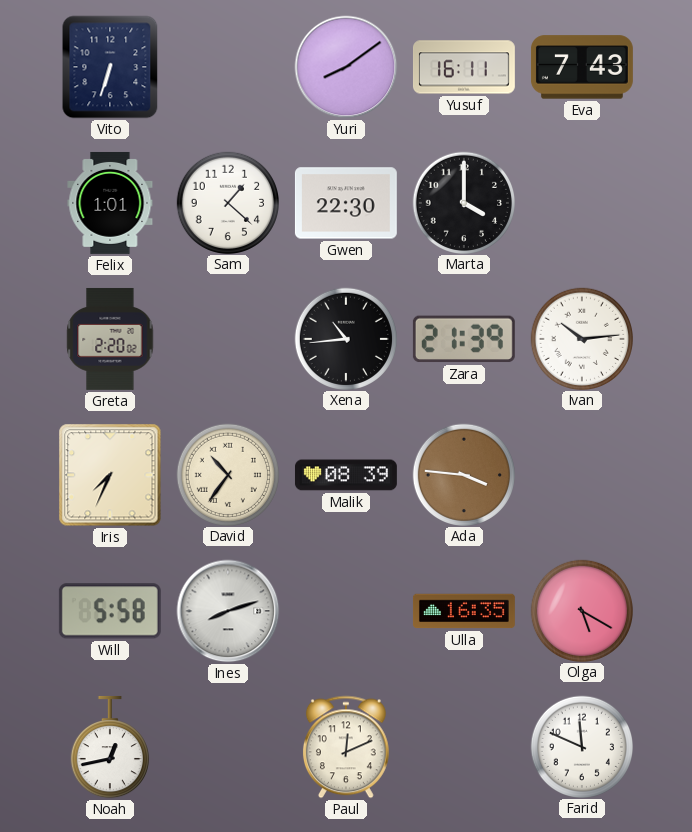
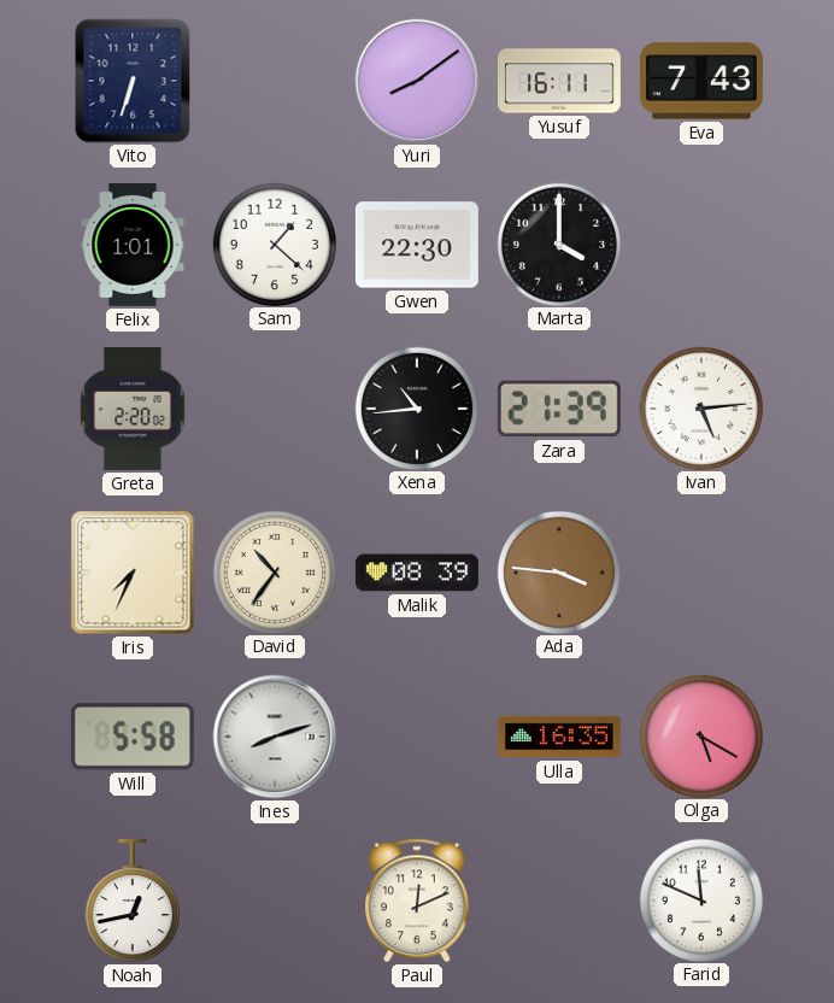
Ivan: 10:14 -> 5:14
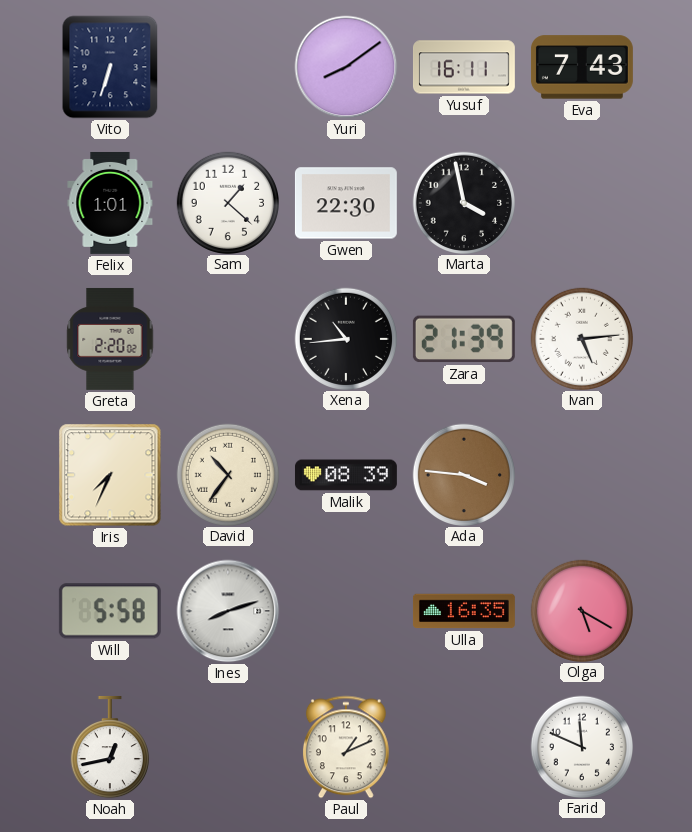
Marta: 4:00 -> 3:58
Paul: 12:11 -> 1:11
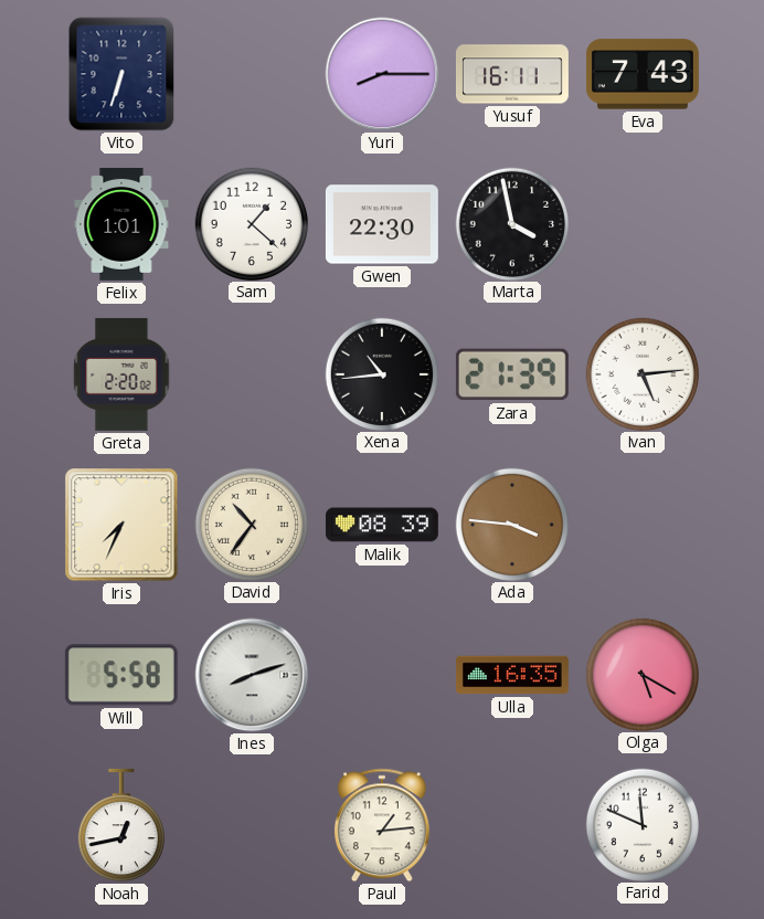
Yuri: 8:09 -> 8:15
Paul: 1:11 -> 1:14
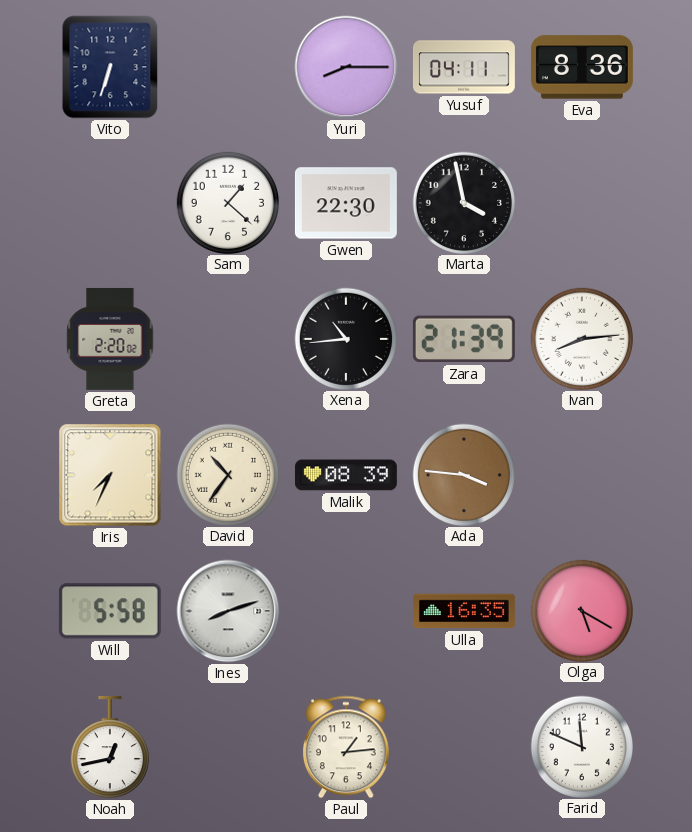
Yusuf: 16:11 -> 04:11
Eva: 7:43 -> 8:36
Felix: 1:01 -> none
Ivan: 5:14 -> 8:14
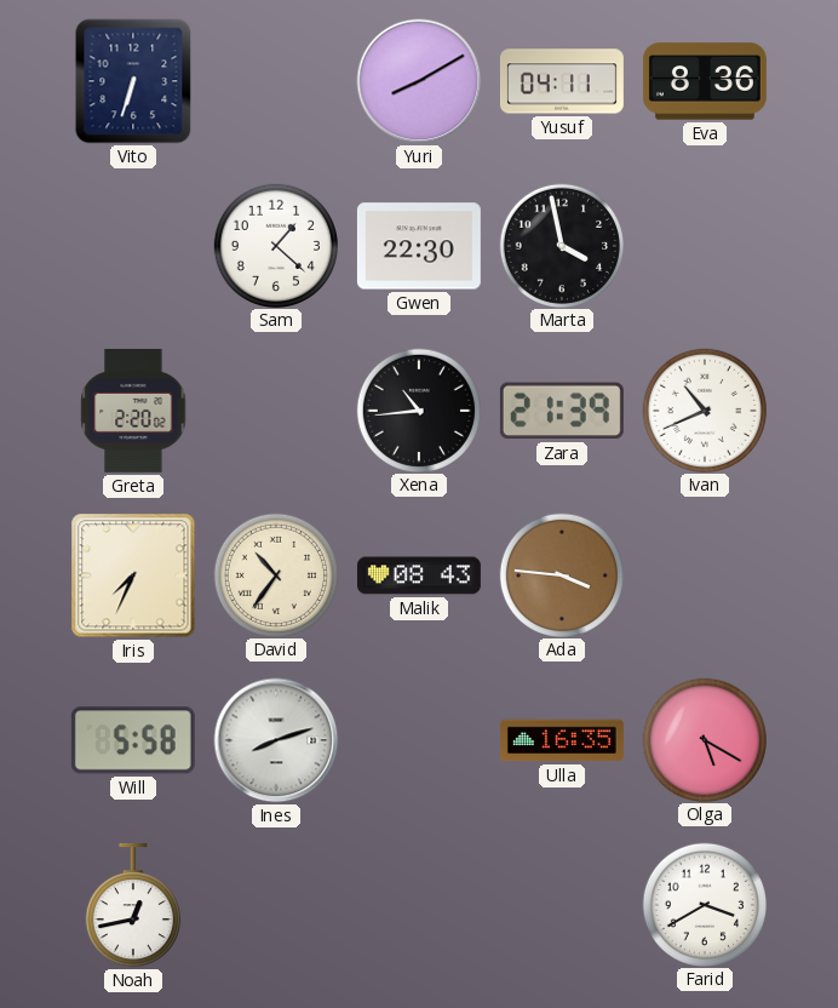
Yuri: 8:15 -> 8:10
Ivan: 8:14 -> 10:41
Malik: 08:39 -> 08:43
Paul: 1:14 -> none
Farid: 11:49 -> 3:40
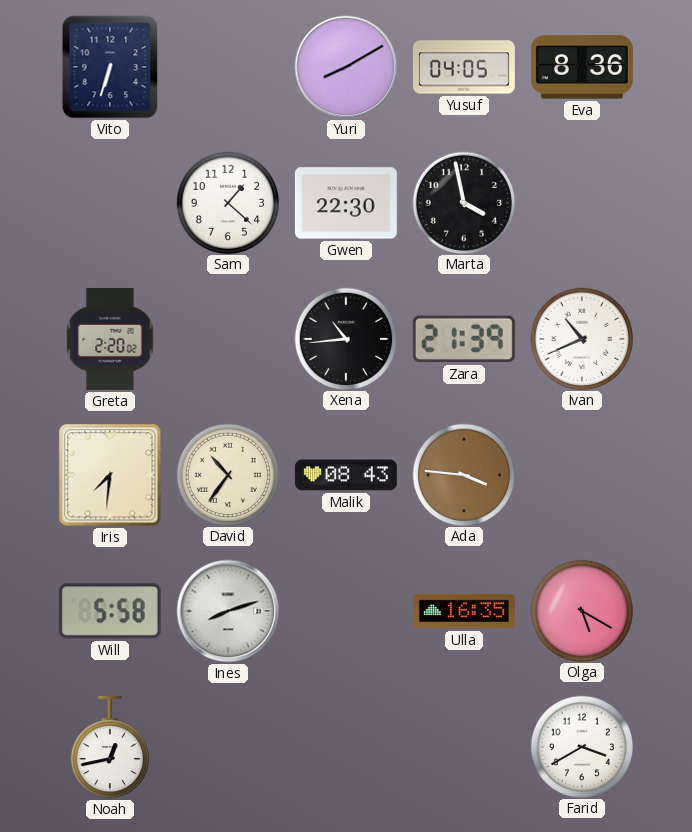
Yusuf: 04:11 -> 04:05
Iris: 7:34 -> 7:31
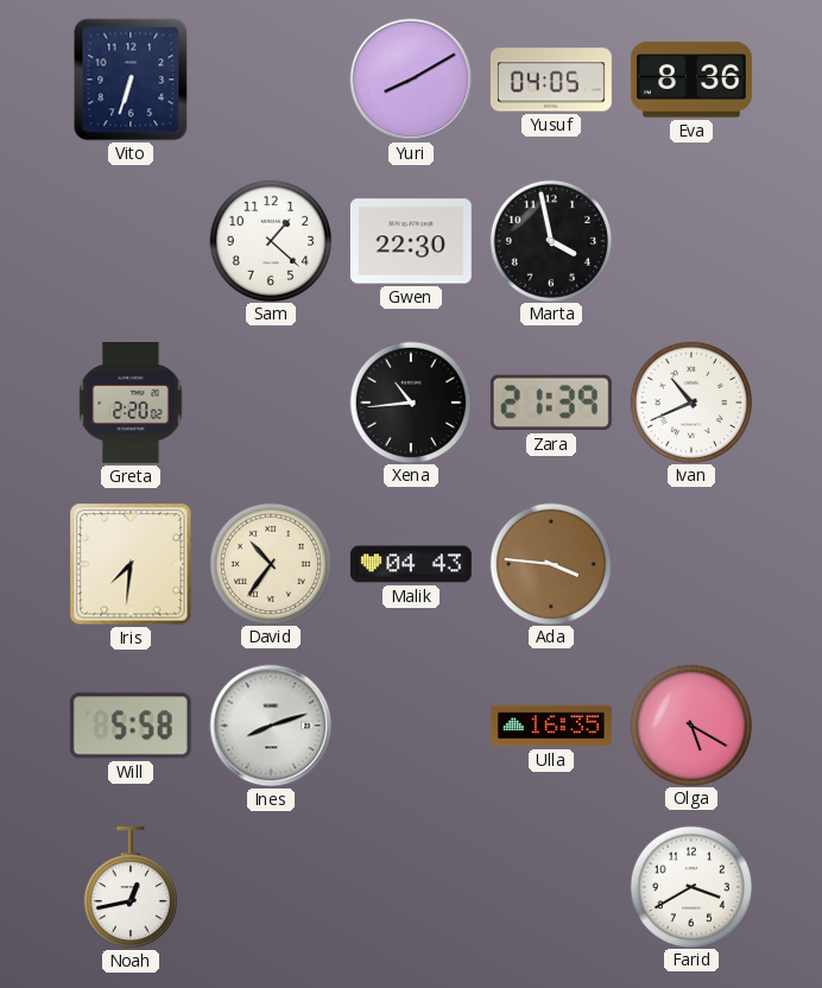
Malik: 08:43 -> 04:43
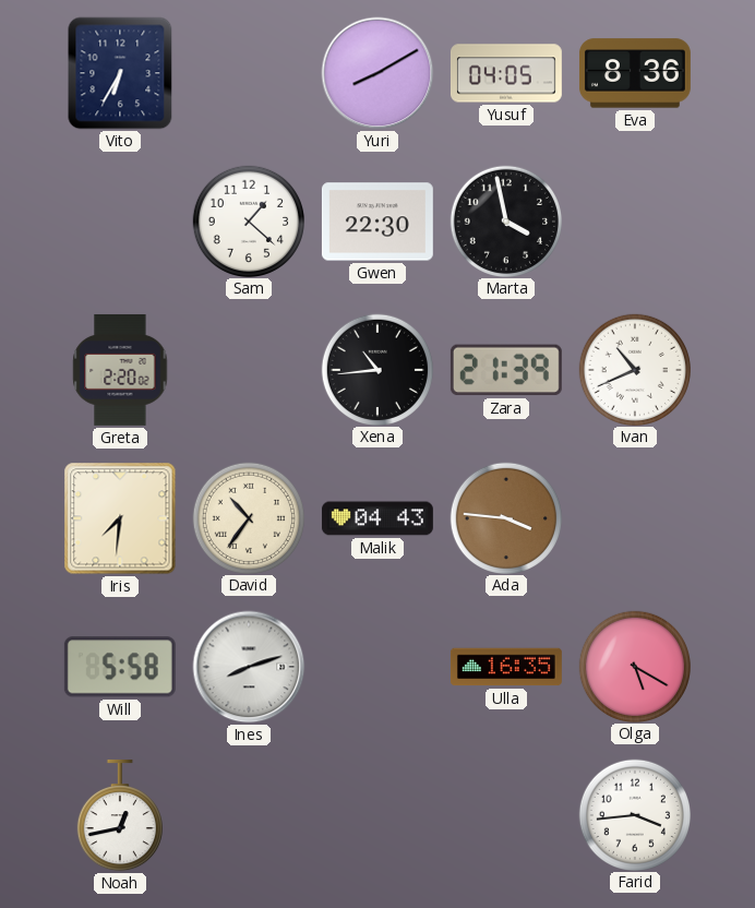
Vito: 6:33 -> 6:35
Farid: 3:40 -> 3:44
